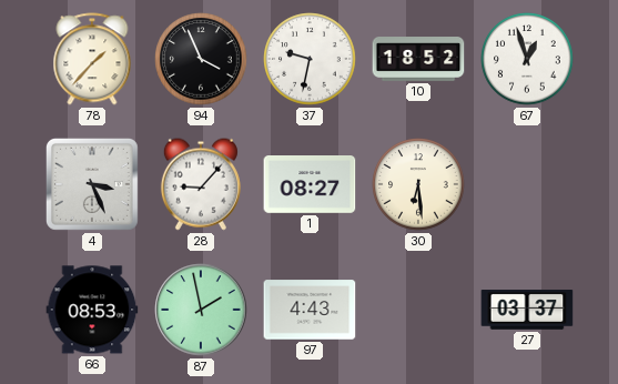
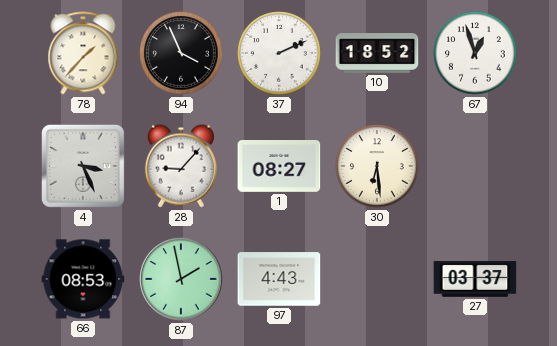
37: 9:32 -> 2:11
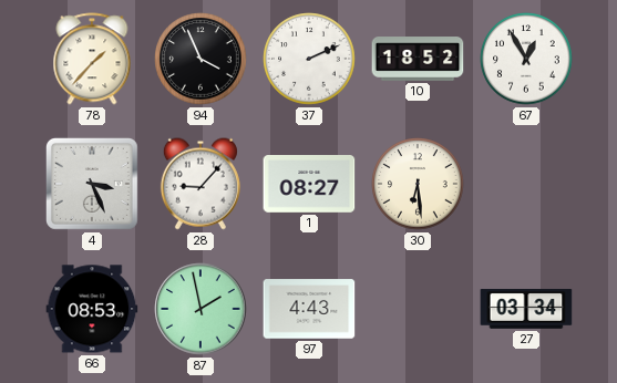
67: 12:57 -> 12:55
27: 03:37 -> 03:34
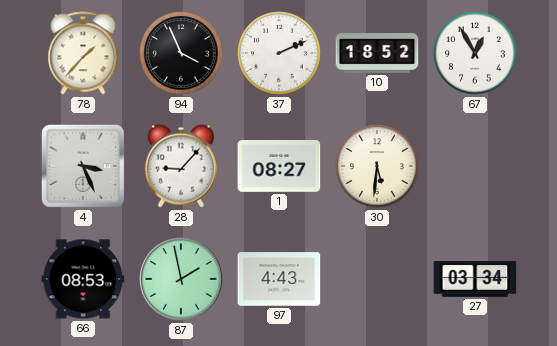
30: 6:29 -> 5:31
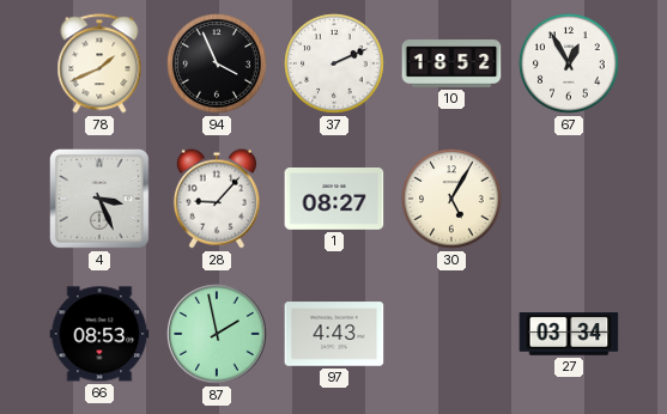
78: 1:37 -> 1:41
30: 5:31 -> 5:05
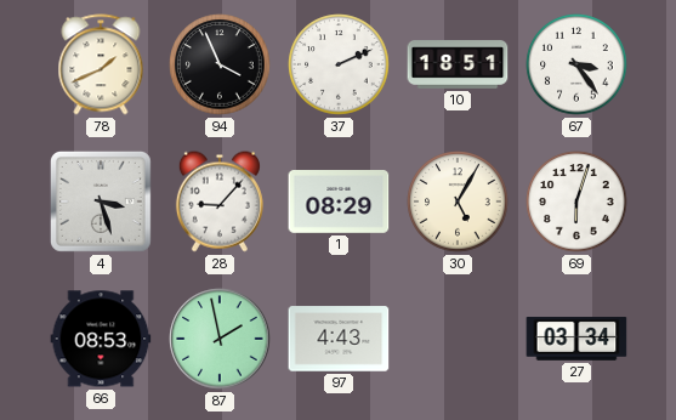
10: 18:52 -> 18:51
67: 12:55 -> 3:24
4: 3:26 -> 3:27
1: 08:27 -> 08:29
69: none -> 6:03
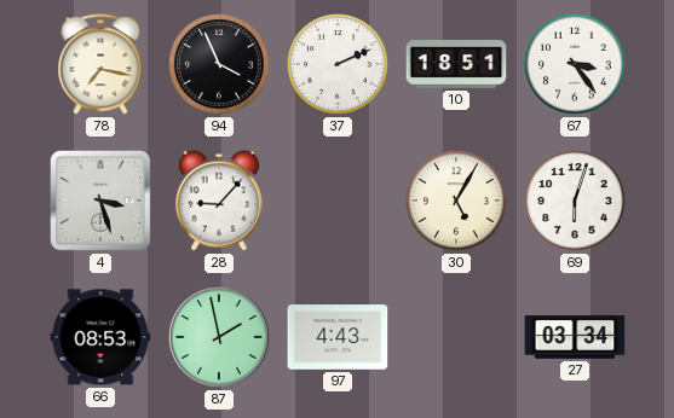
78: 1:41 -> 7:17
1: 08:29 -> none
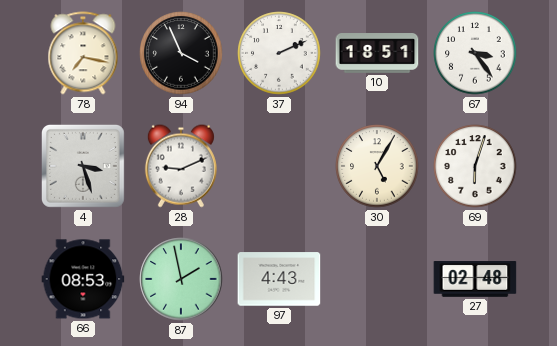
28: 9:07 -> 9:11
27: 03:34 -> 02:48
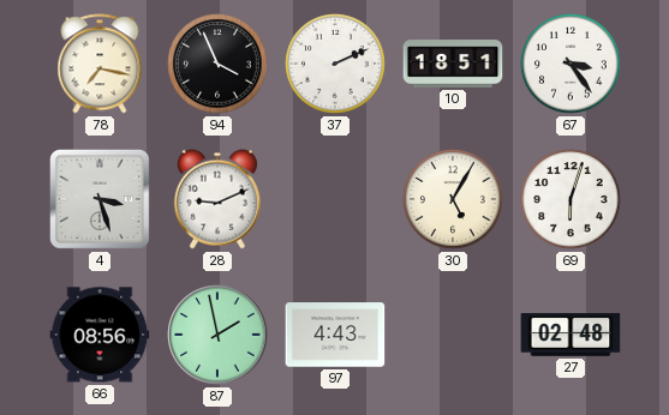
66: 08:53 -> 08:56
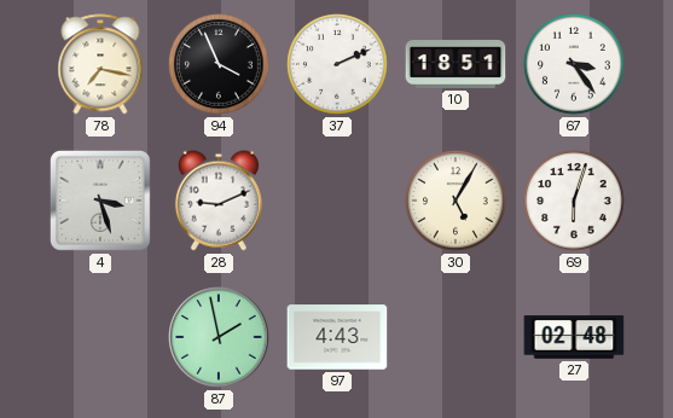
66: 08:56 -> none
